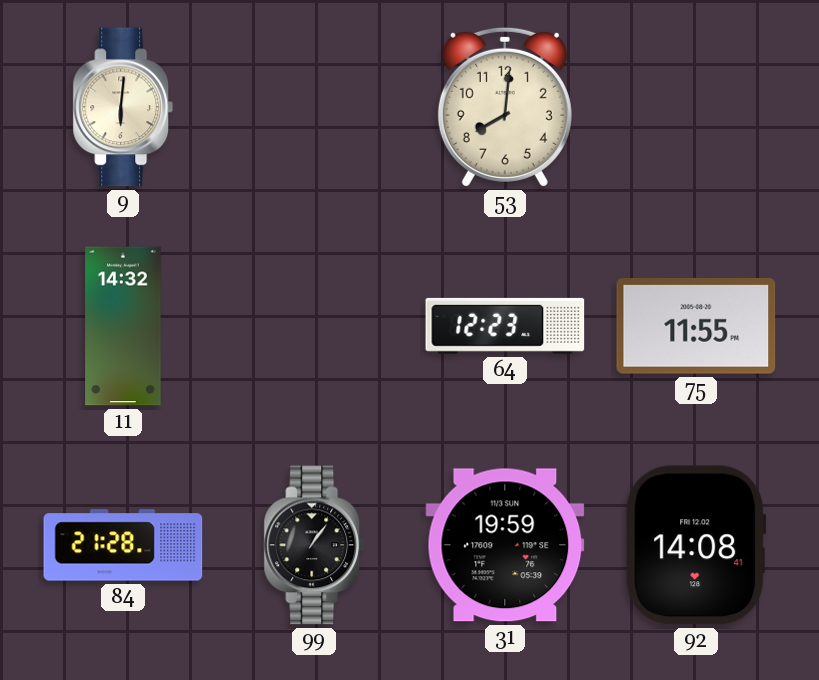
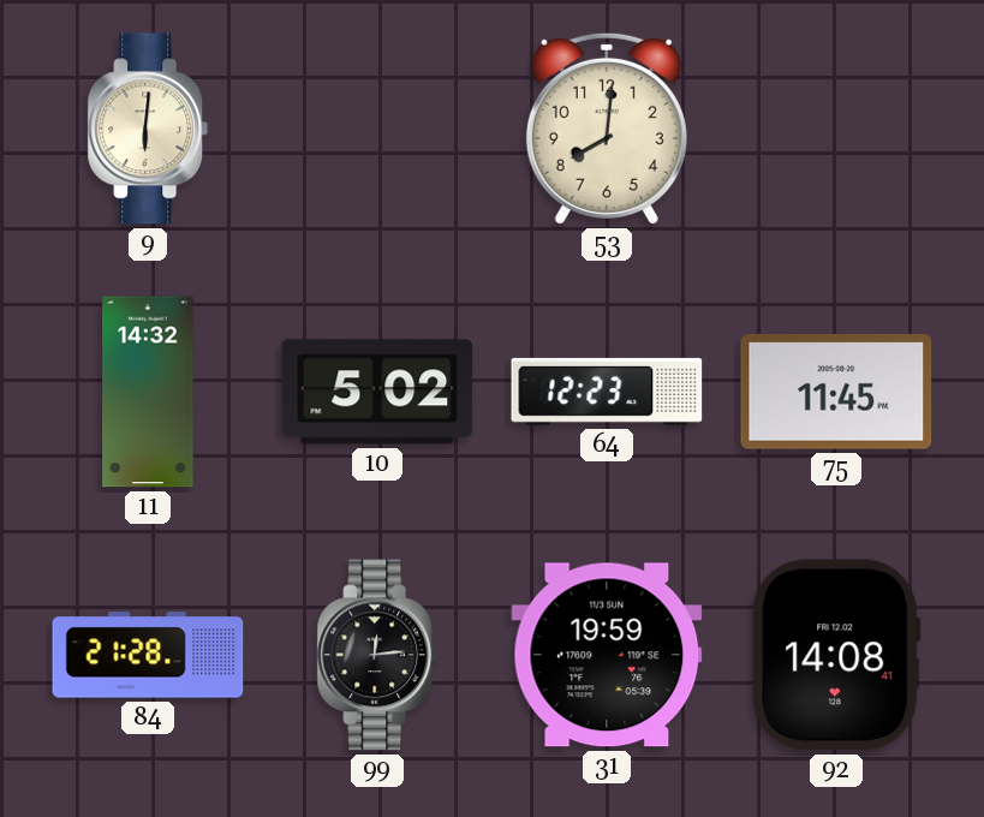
10: none -> 5:02
75: 11:55 -> 11:45
99: 1:06 -> 12:14
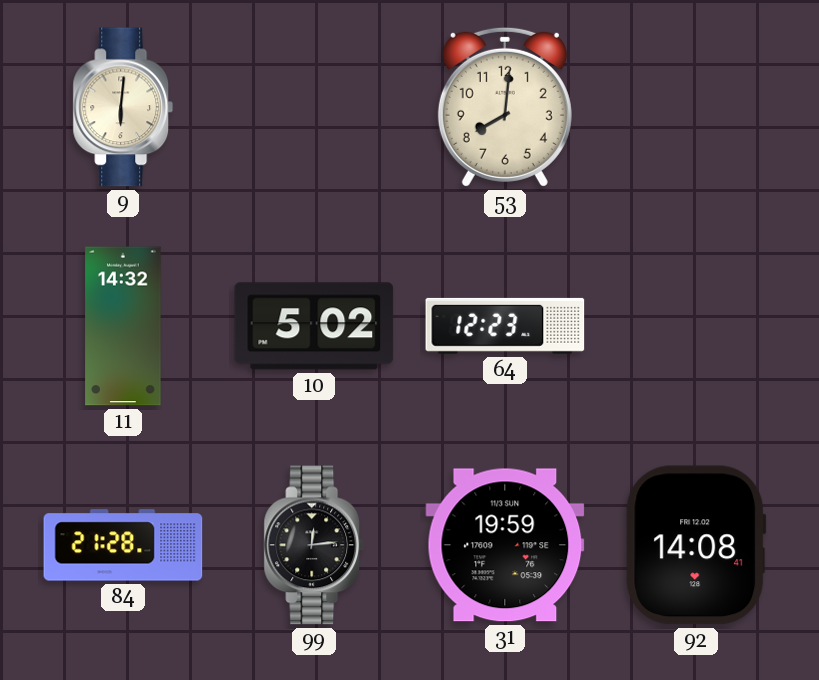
75: 11:45 -> none
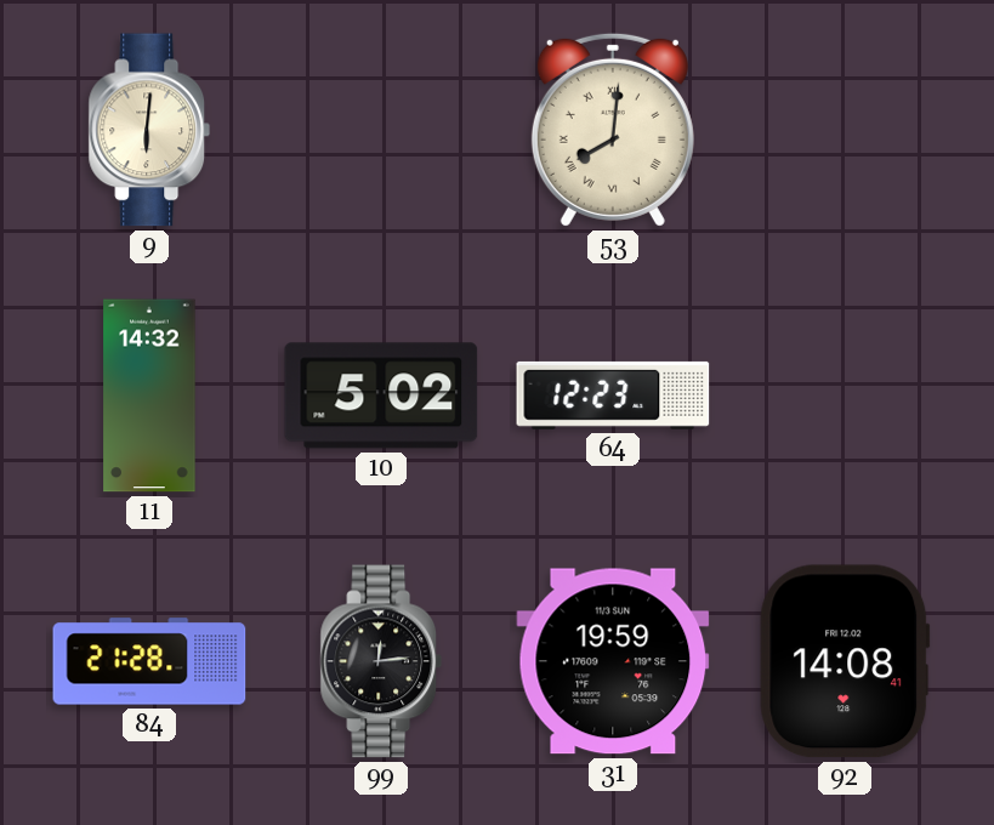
53 numerals: Arabic -> Roman
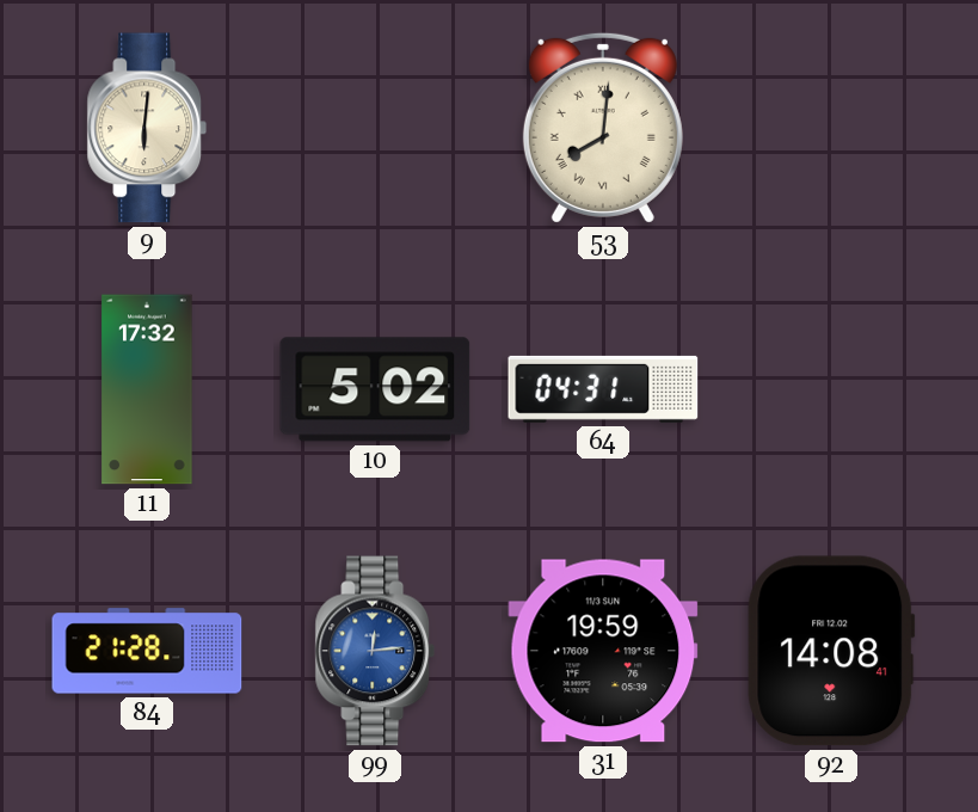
11: 14:32 -> 17:32
64: 12:23 -> 04:31
99 dial: black -> blue
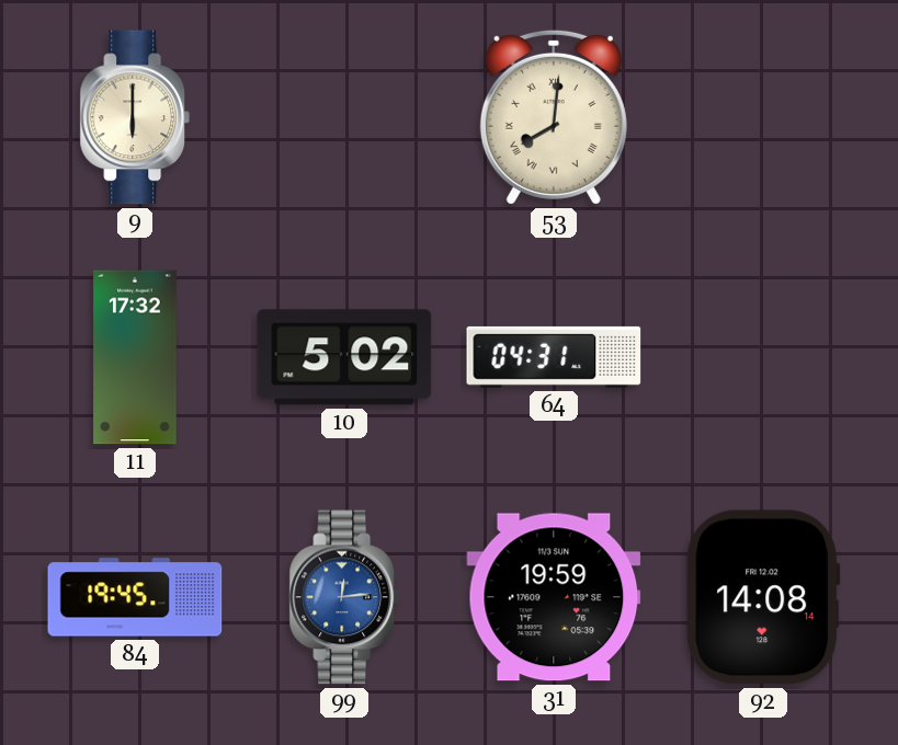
9: 6:01 -> 6:00
84: 21:28 -> 19:45
92: 14:08:41 -> 14:08:14
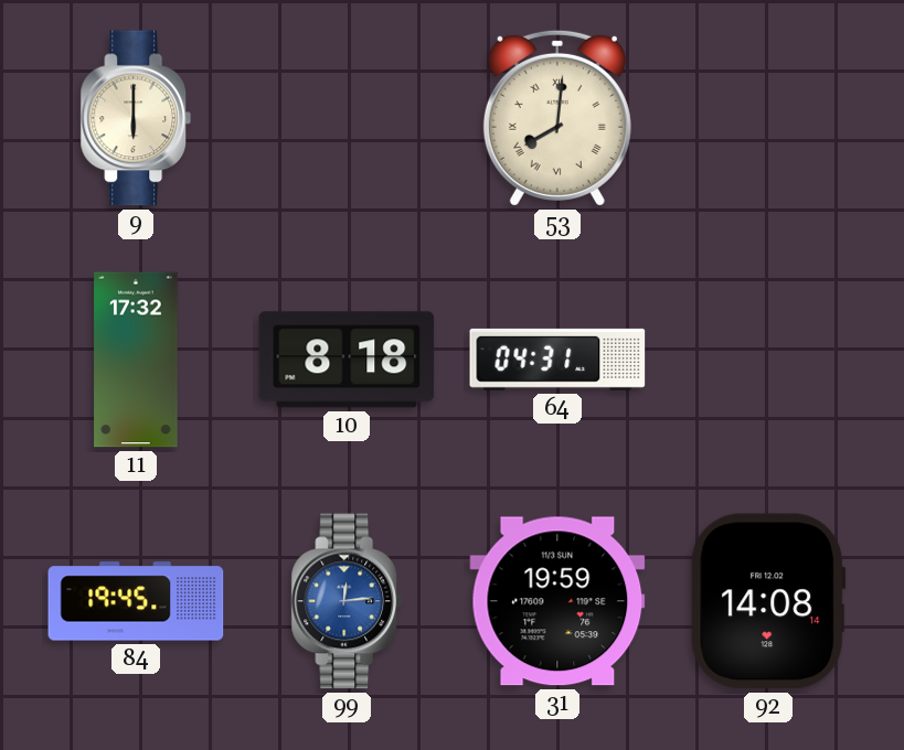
10: 5:02 -> 8:18
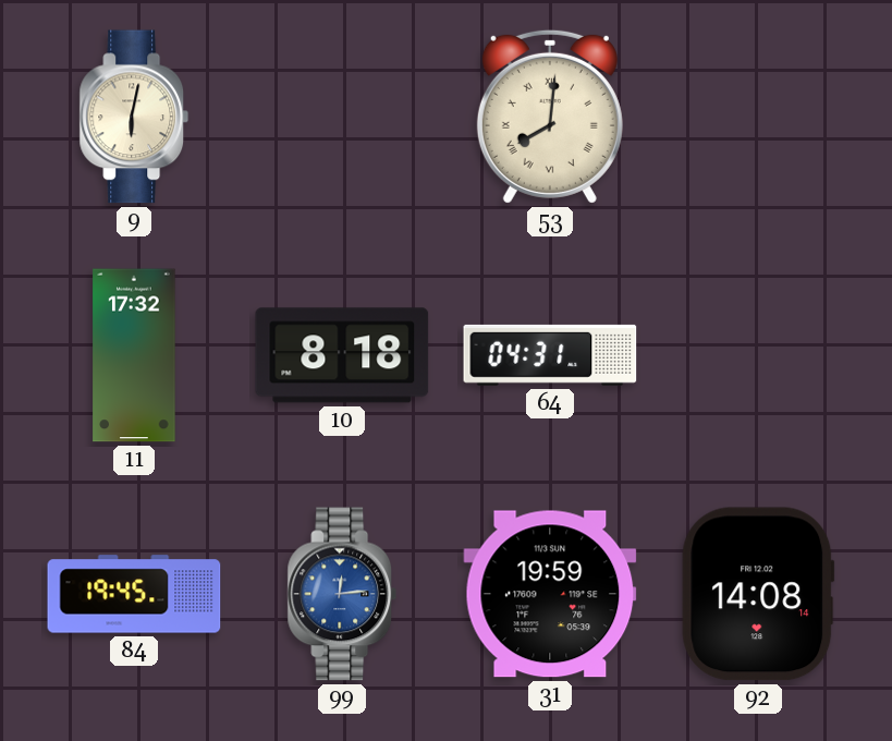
9: 6:00 -> 6:02
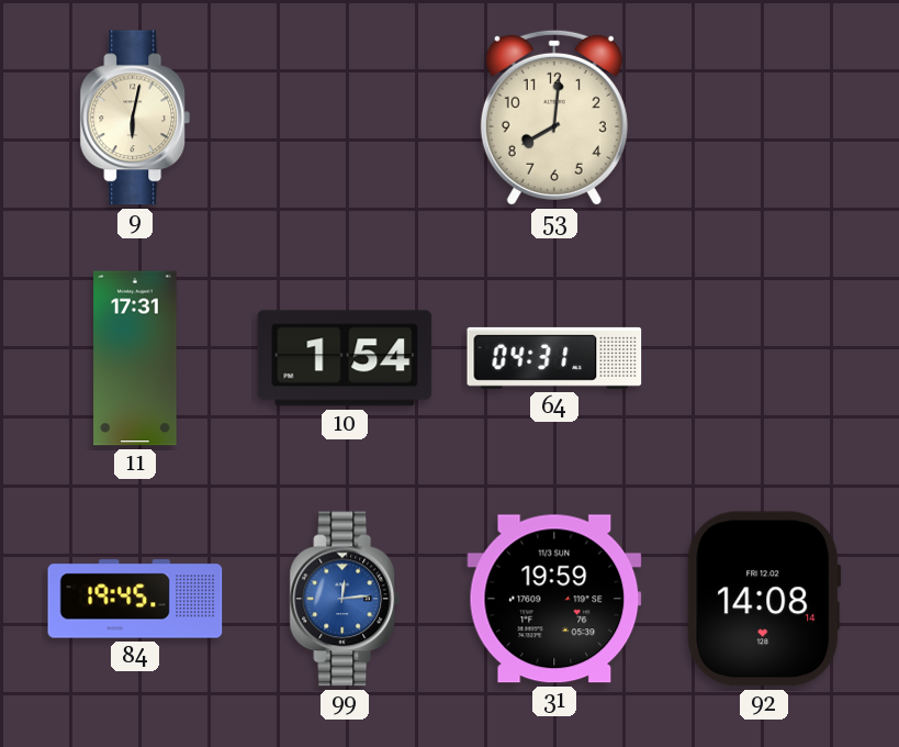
53 numerals: Roman -> Arabic
11: 17:32 -> 17:31
10: 8:18 -> 1:54
